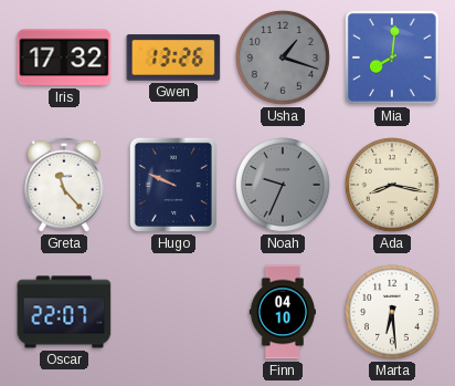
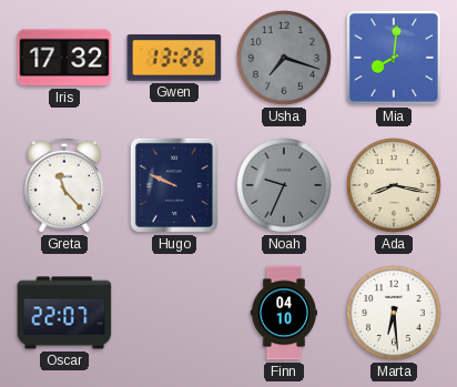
Usha: 1:18 -> 7:18
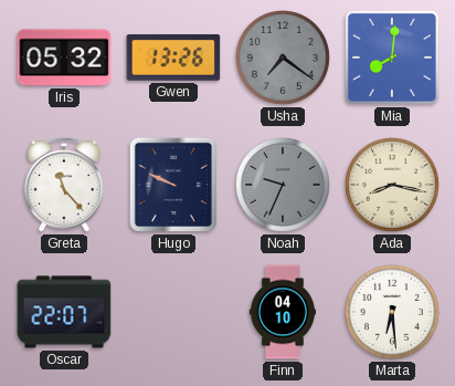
Iris: 17:32 -> 05:32
Usha: 7:18 -> 7:21
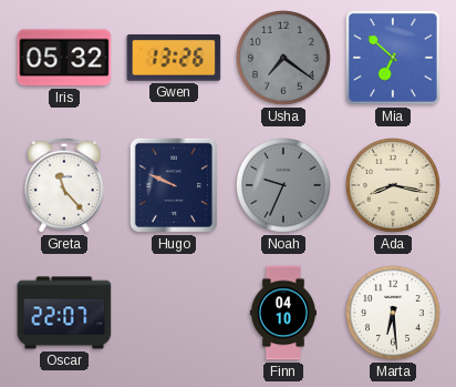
Mia: 8:01 -> 6:52
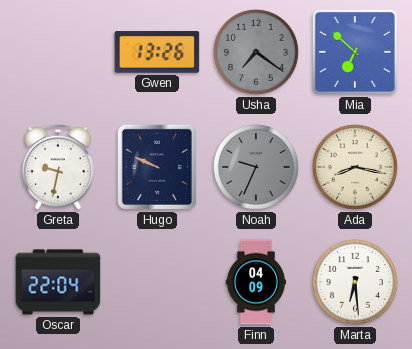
Iris: 05:32 -> none
Greta: 11:23 -> 9:32
Oscar: 22:07 -> 22:04
Finn: 04:10 -> 04:09
